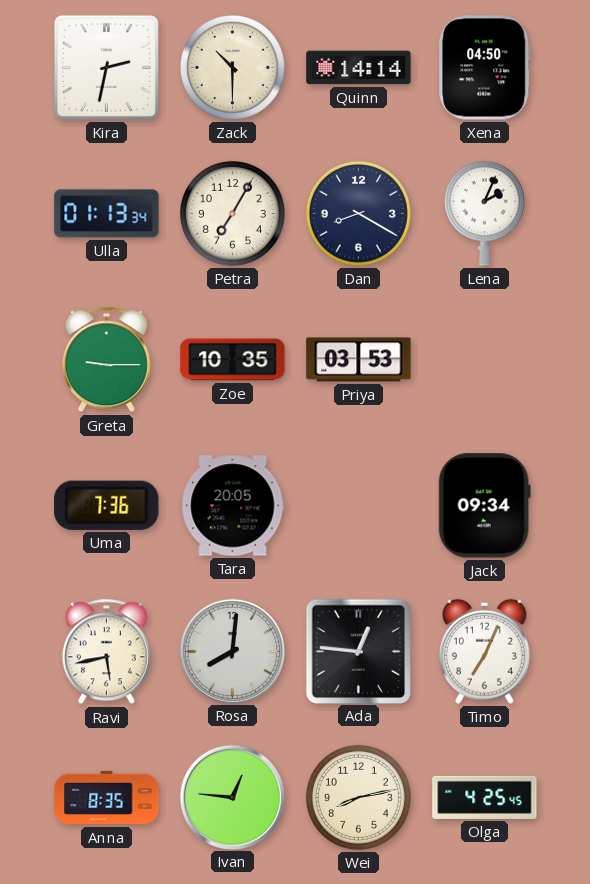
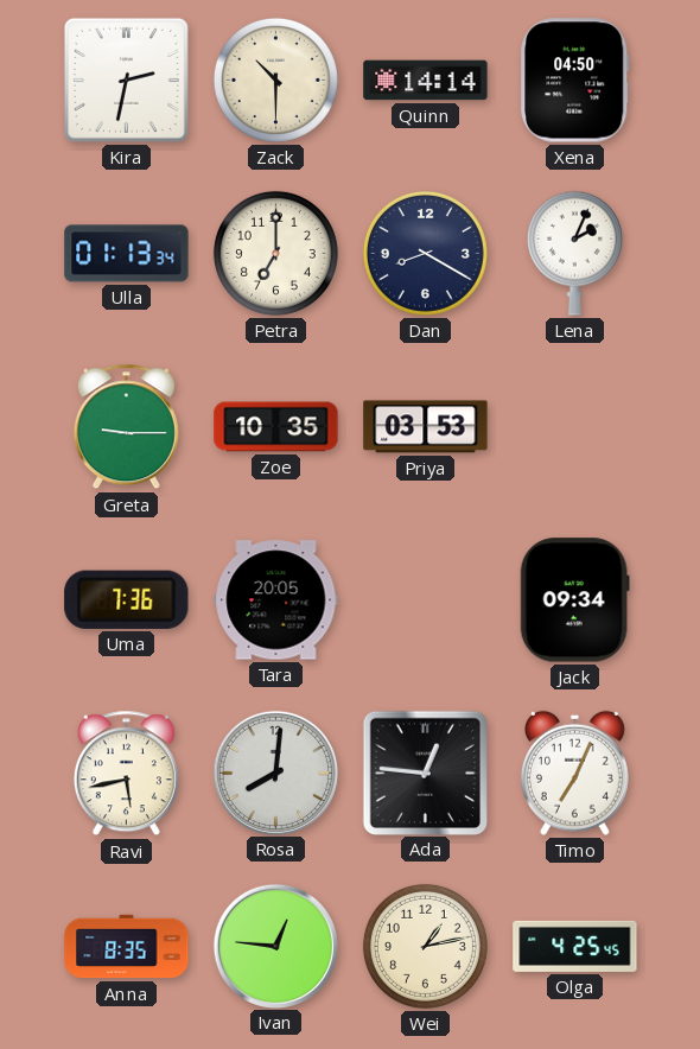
Petra: 7:05 -> 7:00
Wei: 8:13 -> 1:13
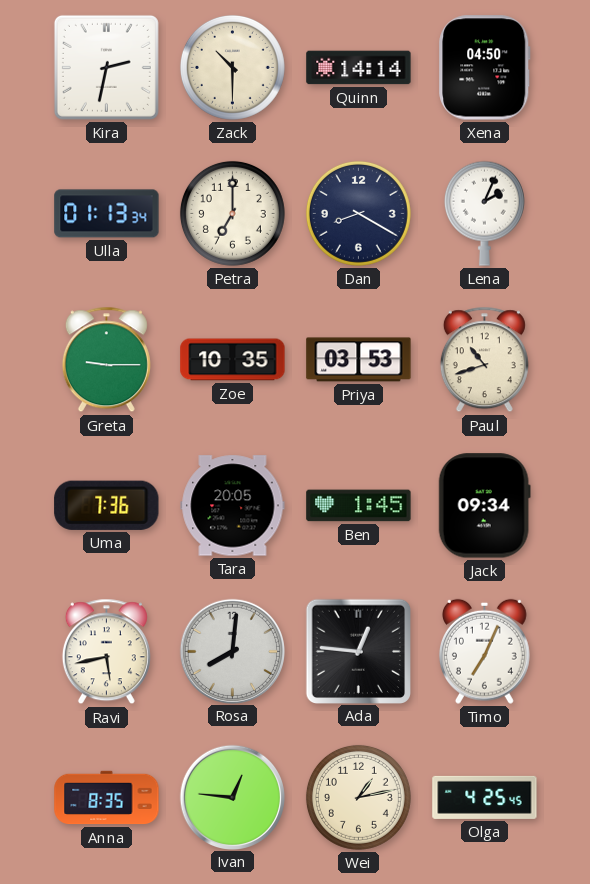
Paul: none -> 10:42
Ben: none -> 1:45
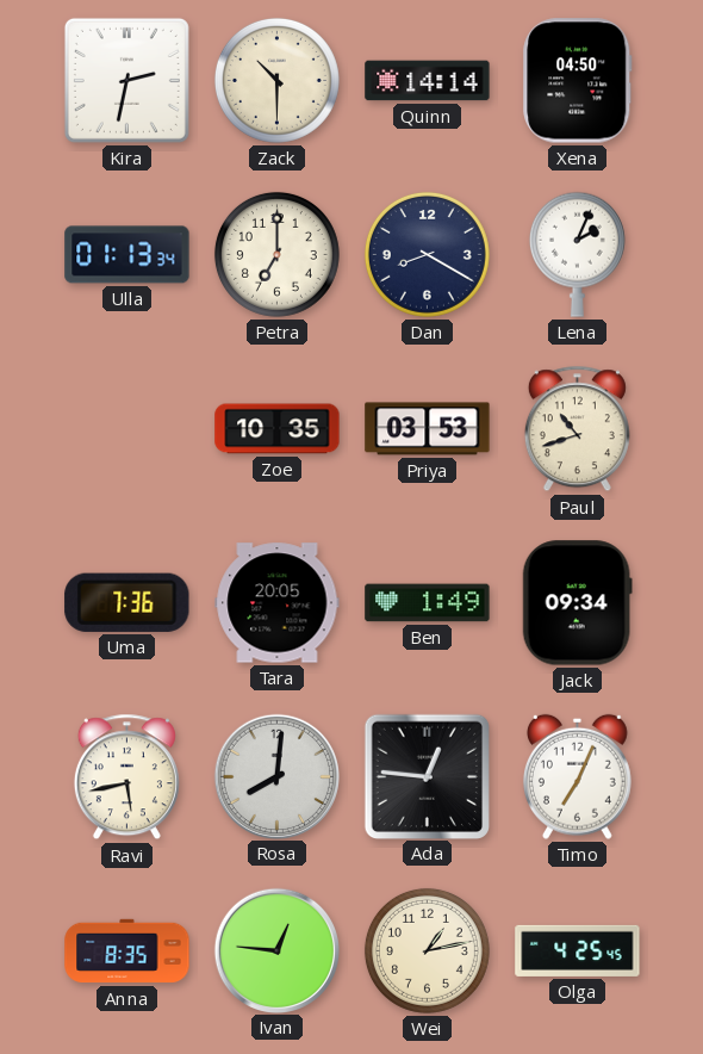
Greta: 9:15 -> none
Ben: 1:45 -> 1:49
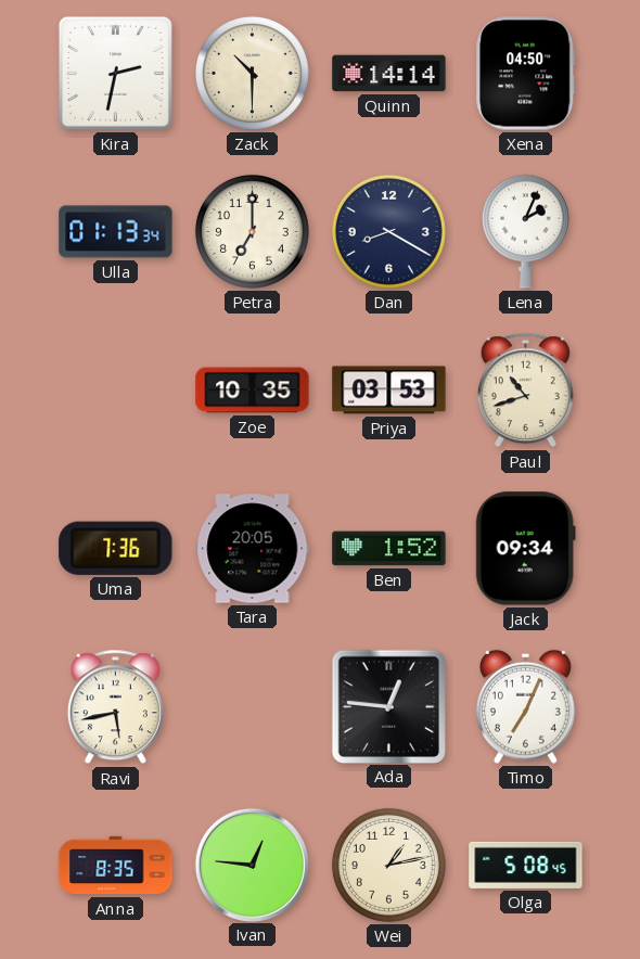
Ben: 1:49 -> 1:52
Rosa: 8:01 -> none
Olga: 4:25 -> 5:08
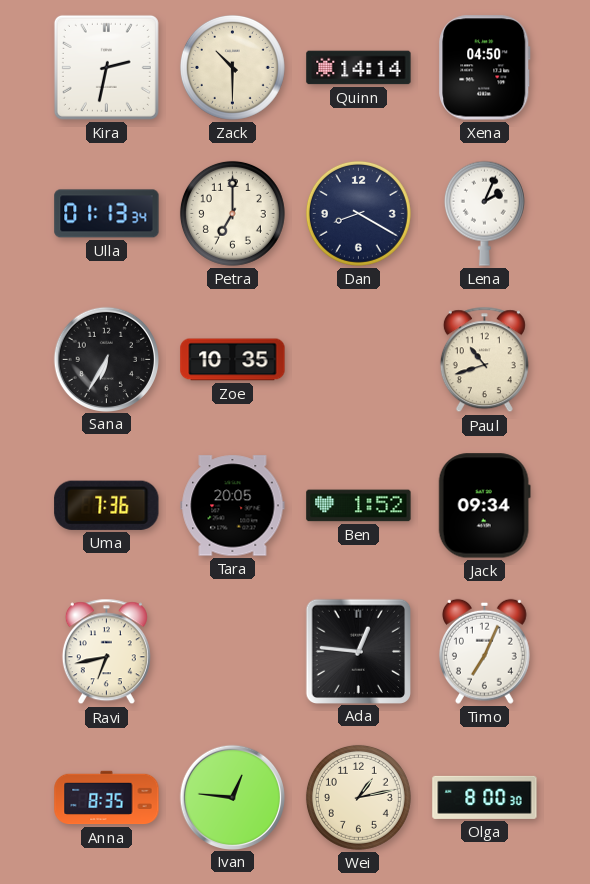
Sana: none -> 6:35
Priya: 03:53 -> none
Ravi: 5:43 -> 6:43
Olga: 5:08 -> 8:00
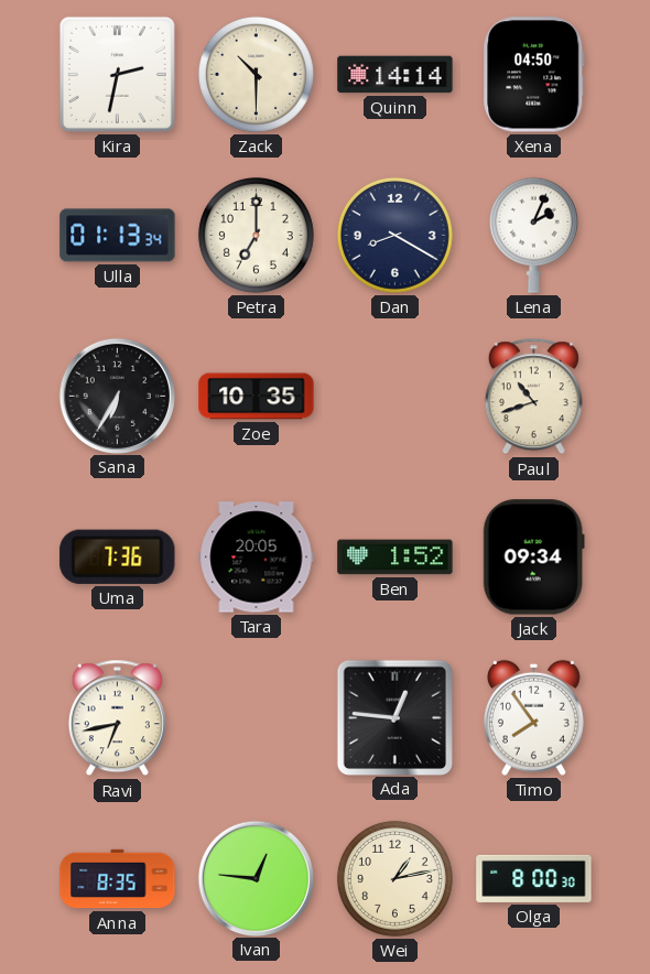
Timo: 7:04 -> 7:54
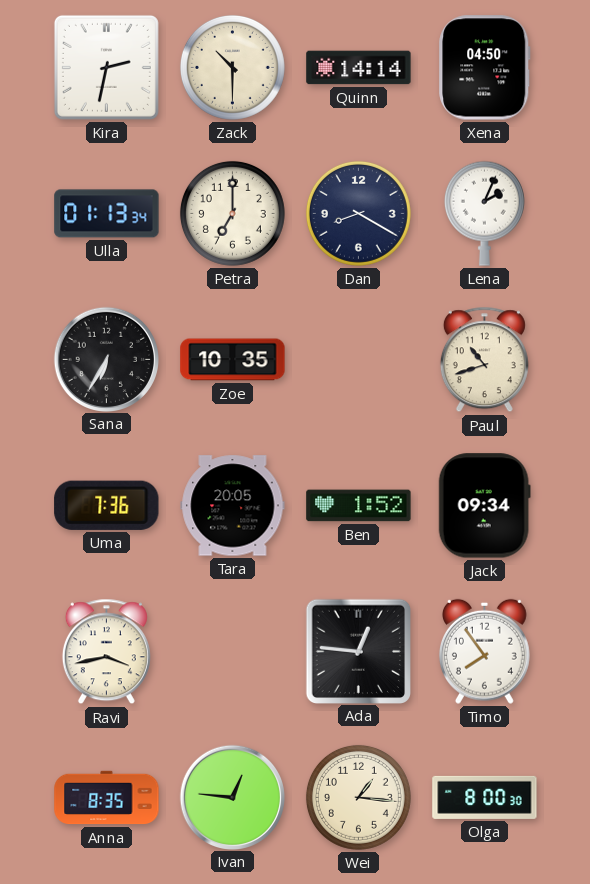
Ravi: 6:43 -> 3:43
Wei: 1:13 -> 1:16
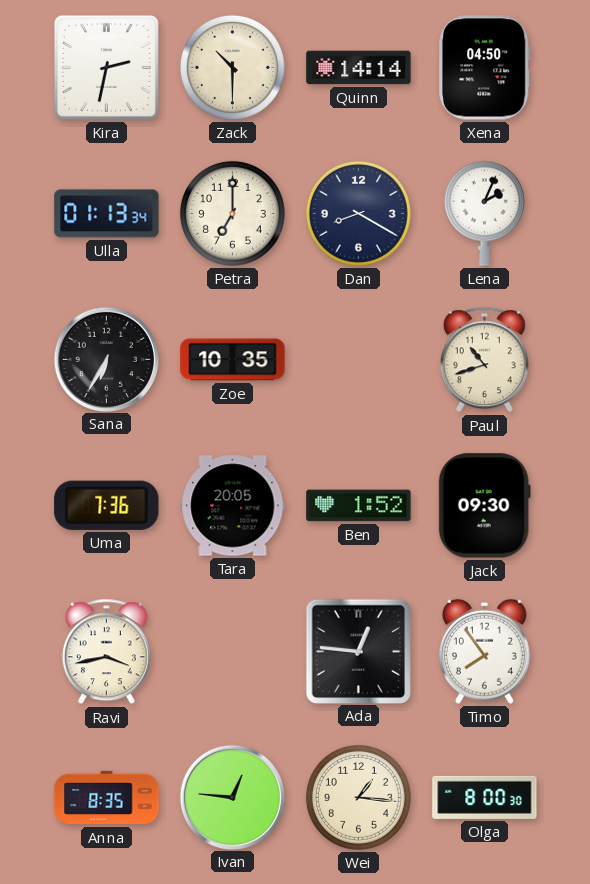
Jack: 09:34 -> 09:30
